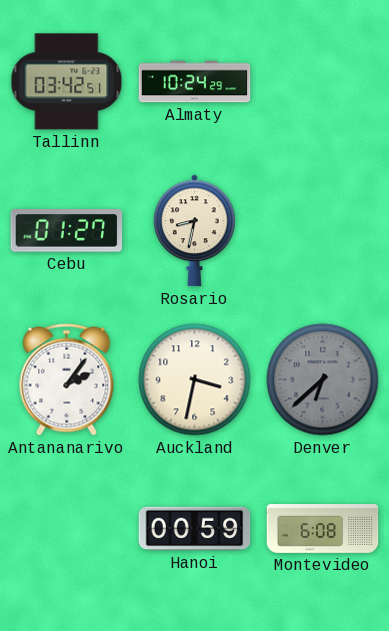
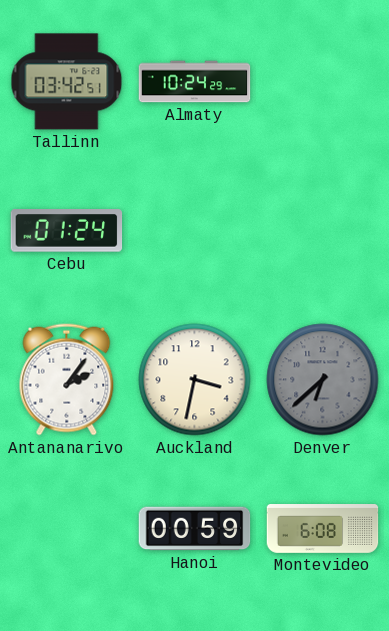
Cebu: 01:27 -> 01:24
Rosario: 8:32 -> none
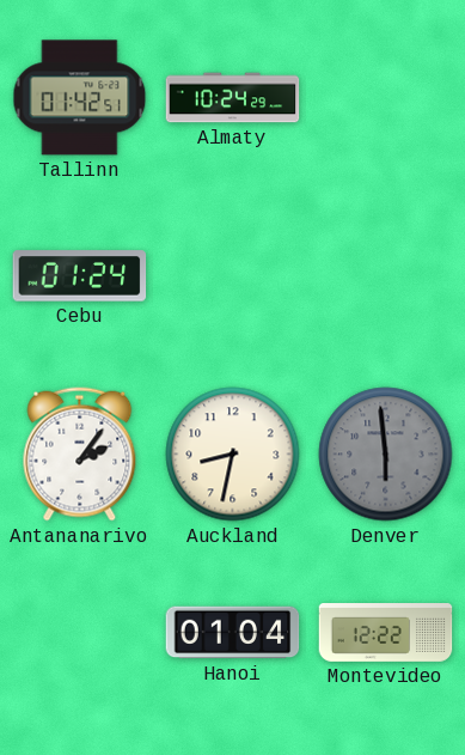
Tallinn: 03:42 -> 01:42
Auckland: 3:32 -> 8:32
Denver: 6:38 -> 5:59
Hanoi: 00:59 -> 01:04
Montevideo: 6:08 -> 12:22
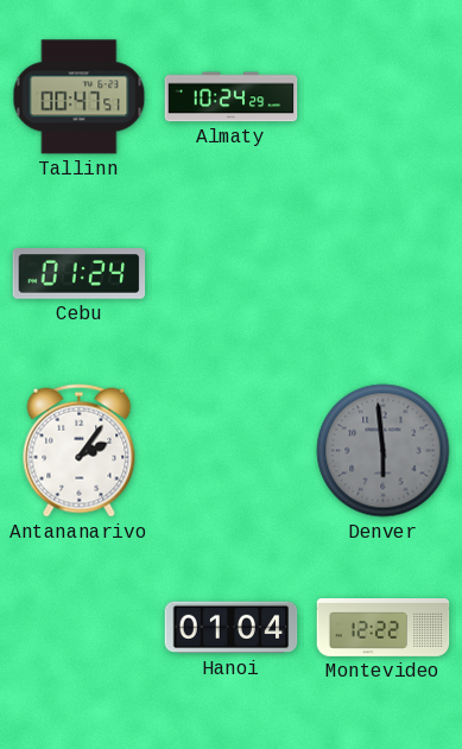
Tallinn: 01:42 -> 00:47
Auckland: 8:32 -> none
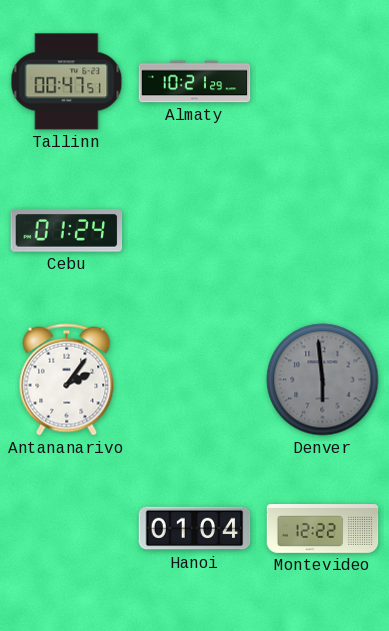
Almaty: 10:24 -> 10:21
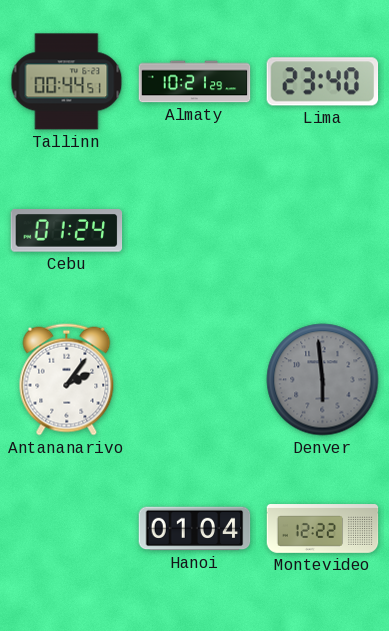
Tallinn: 00:47 -> 00:44
Lima: none -> 23:40
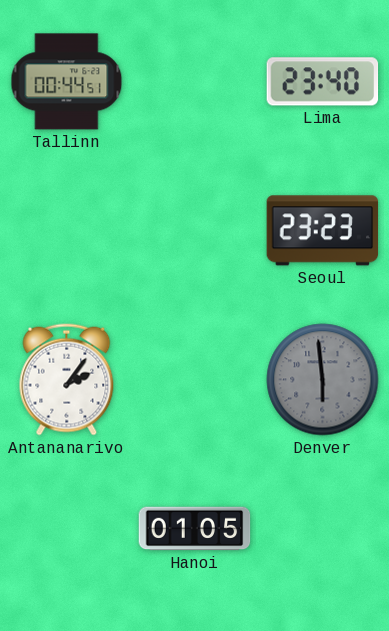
Almaty: 10:21 -> none
Cebu: 01:24 -> none
Seoul: none -> 23:23
Hanoi: 01:04 -> 01:05
Montevideo: 12:22 -> none
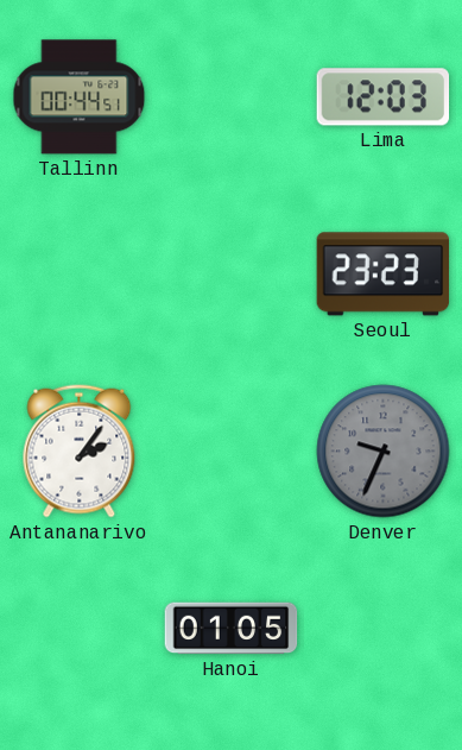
Lima: 23:40 -> 12:03
Denver: 5:59 -> 9:34
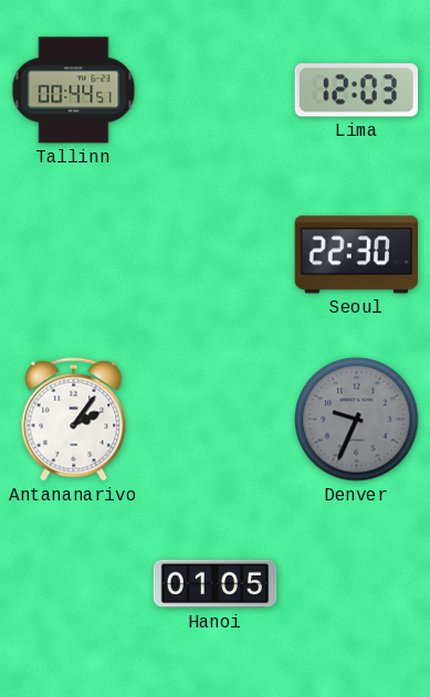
Seoul: 23:23 -> 22:30
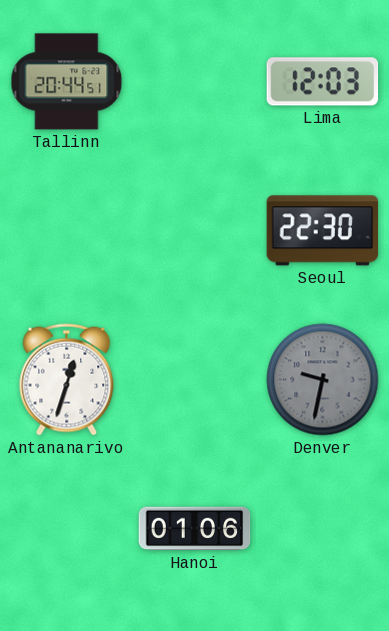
Tallinn: 00:44 -> 20:44
Antananarivo: 2:06 -> 12:33
Denver: 9:34 -> 9:32
Hanoi: 01:05 -> 01:06
